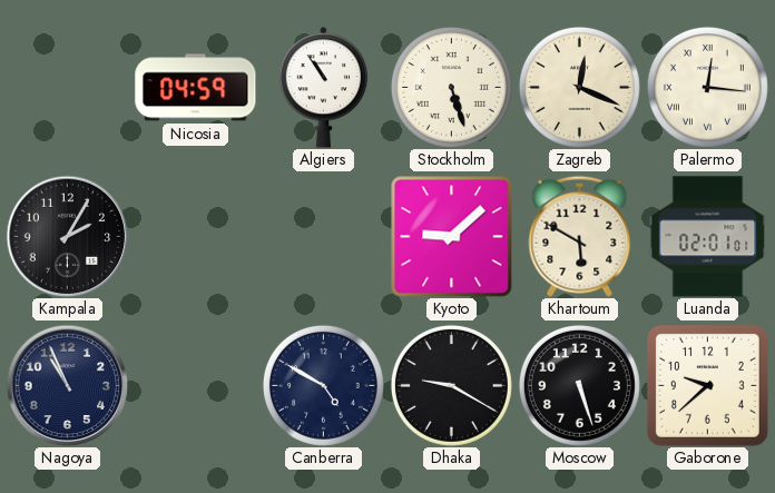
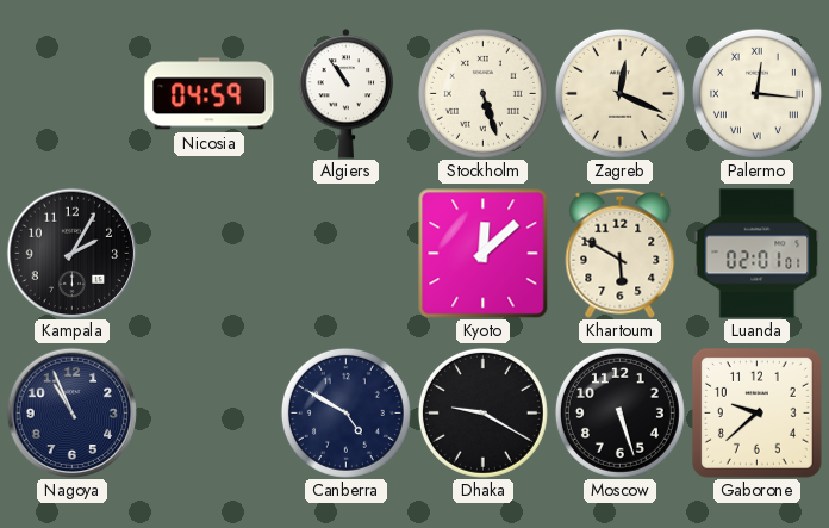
Kyoto: 9:08 -> 12:08
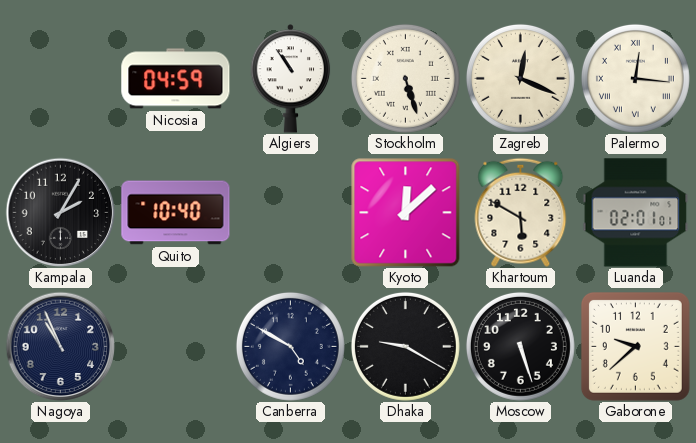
Quito: none -> 10:40
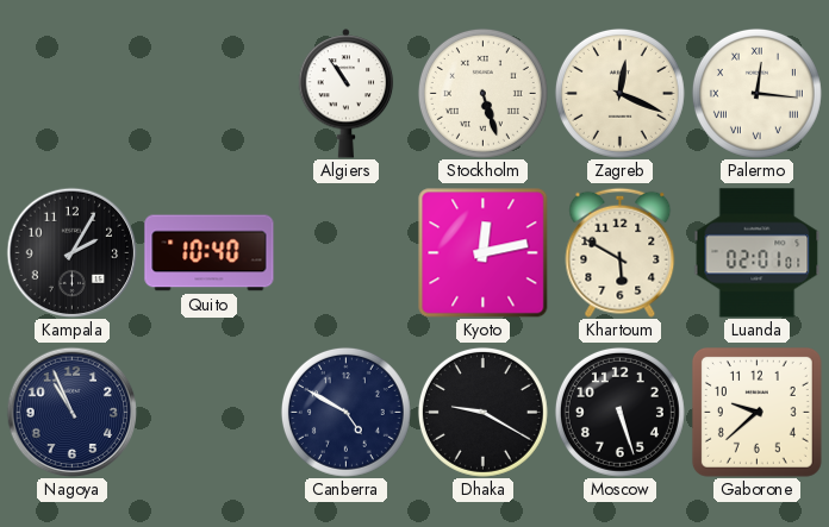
Nicosia: 04:59 -> none
Kyoto: 12:08 -> 12:13
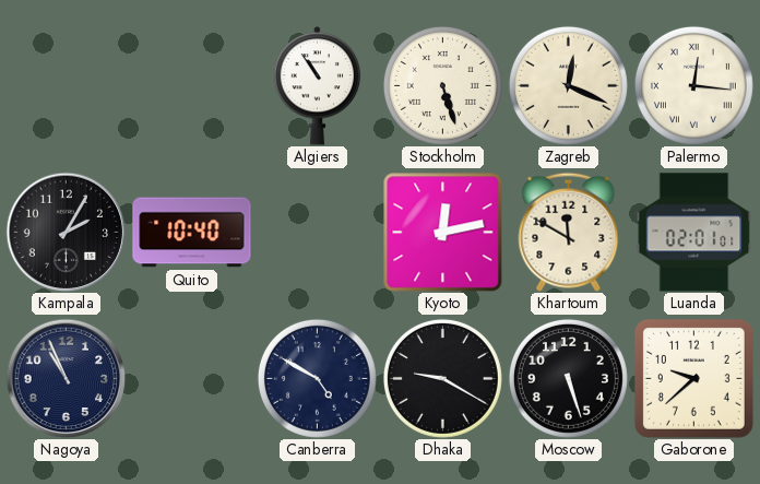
Khartoum: 5:50 -> 11:50
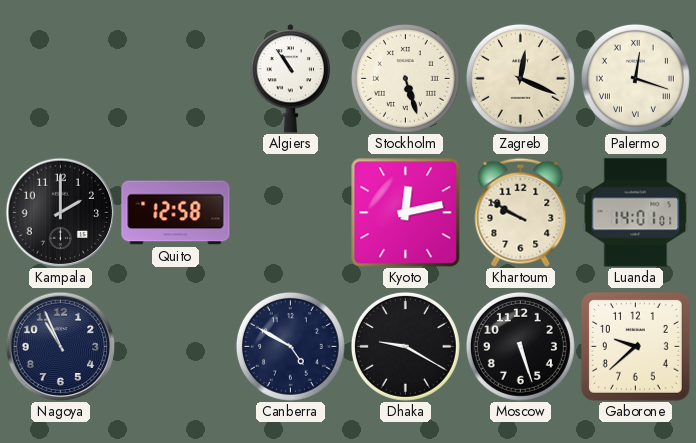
Palermo: 12:16 -> 12:18
Kampala: 2:05 -> 2:00
Quito: 10:40 -> 12:58
Khartoum: 11:50 -> 9:50
Luanda: 02:01 -> 14:01
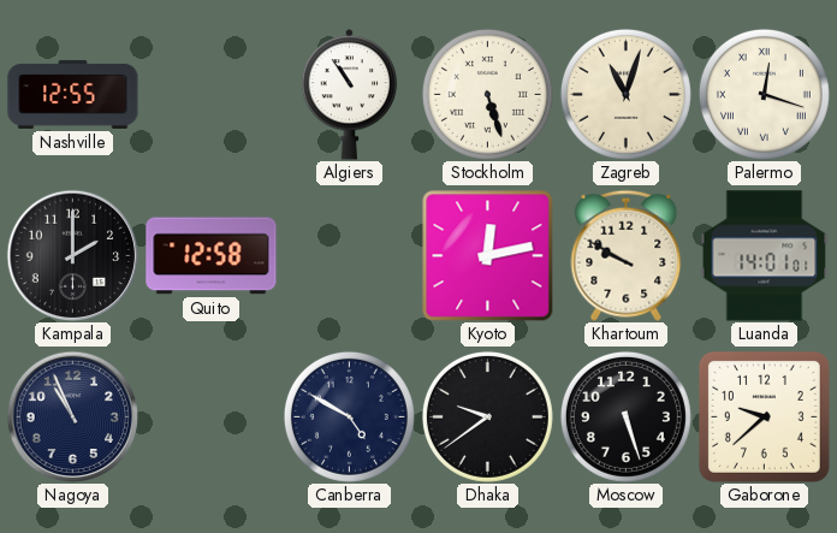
Nashville: none -> 12:55
Zagreb: 12:19 -> 11:03
Dhaka: 9:20 -> 9:39
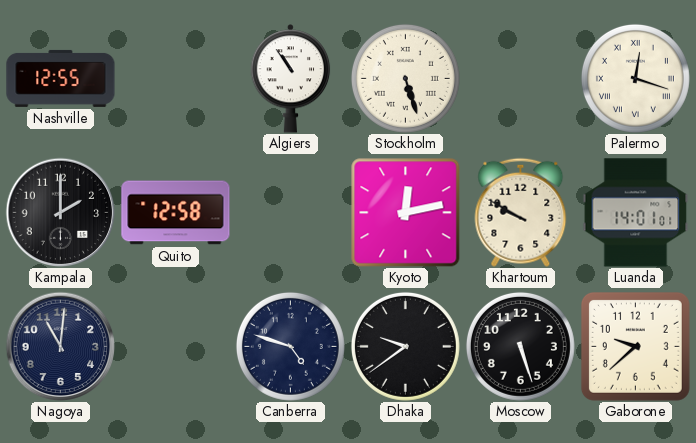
Zagreb: 11:03 -> none
Nagoya: 10:56 -> 11:01
Canberra: 4:50 -> 4:48
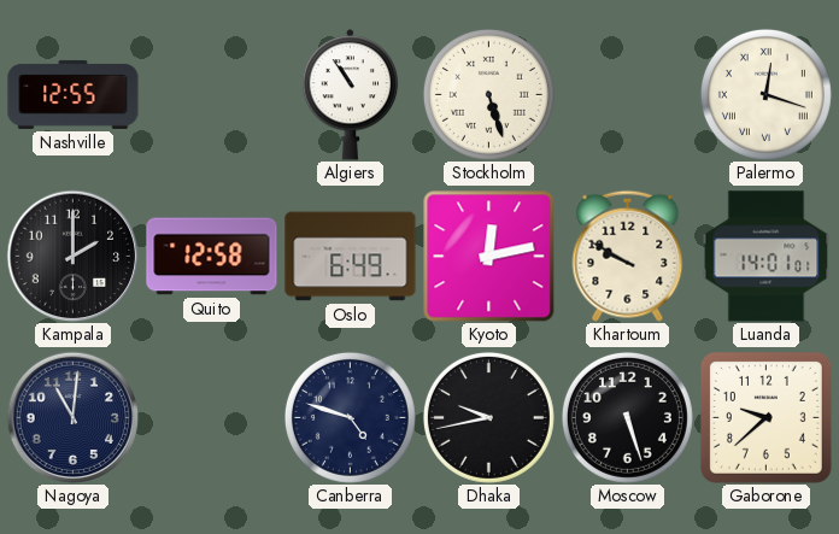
Oslo: none -> 6:49
Dhaka: 9:39 -> 9:43
